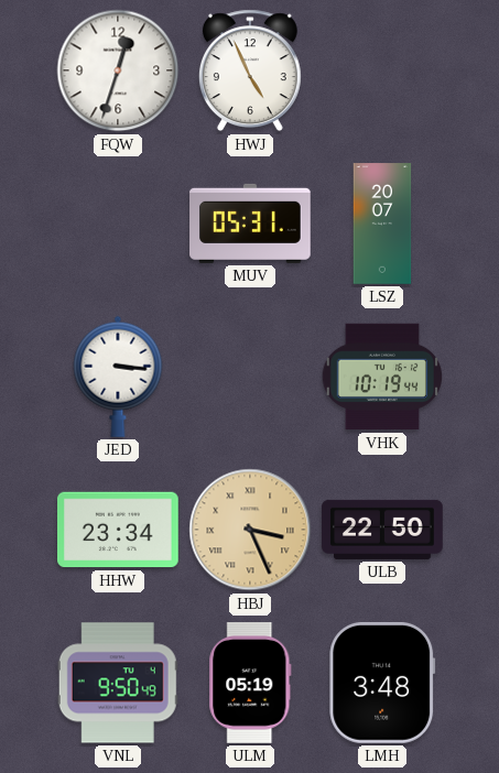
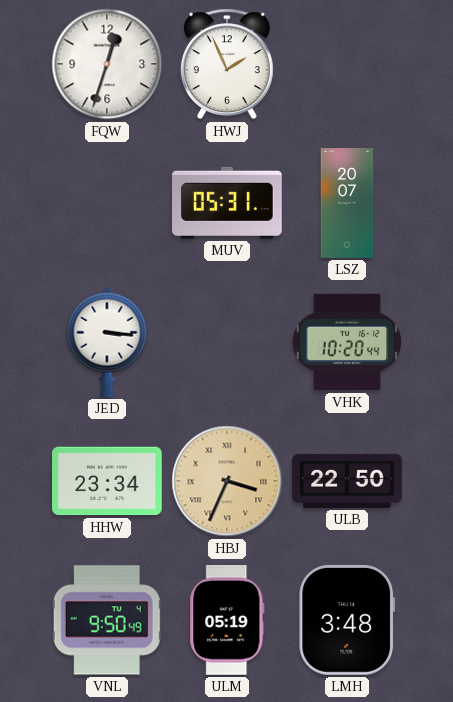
HWJ: 4:56 -> 1:56
VHK: 10:19 -> 10:20
HBJ: 3:26 -> 3:34
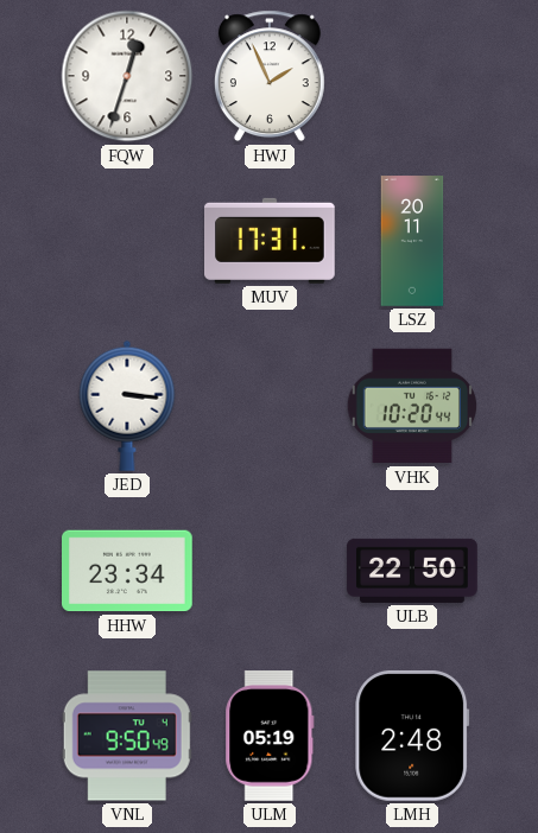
MUV: 05:31 -> 17:31
LSZ: 20:07 -> 20:11
HBJ: 3:34 -> none
LMH: 3:48 -> 2:48
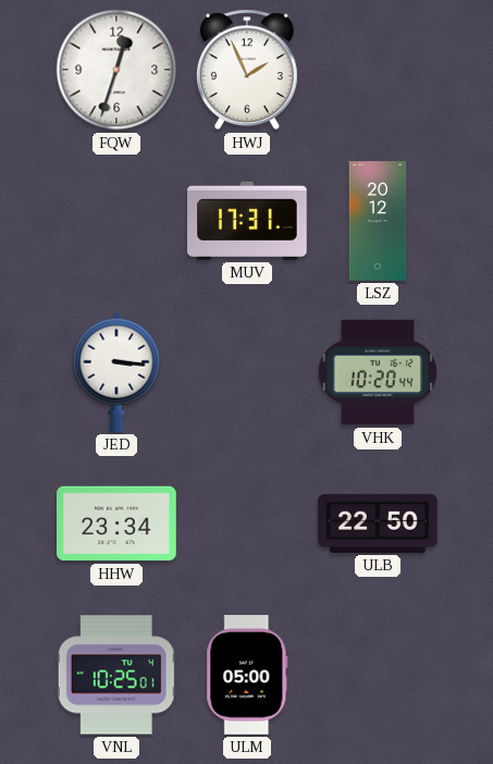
LSZ: 20:11 -> 20:12
VNL: 9:50 -> 10:25
ULM: 05:19 -> 05:00
LMH: 2:48 -> none
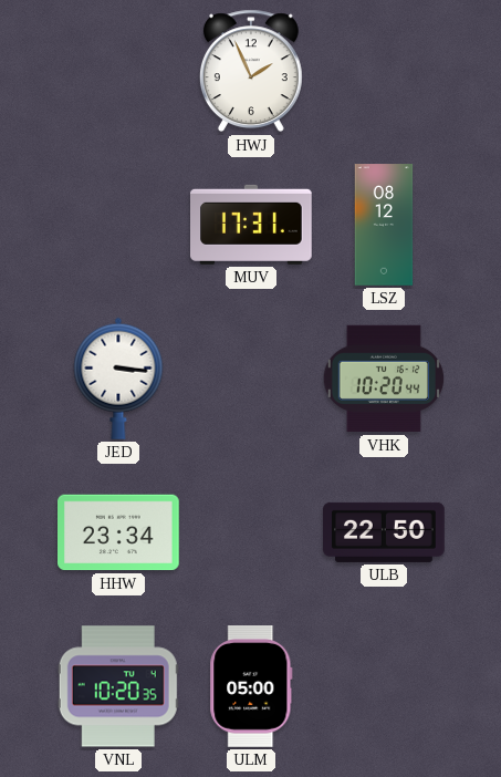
FQW: 12:33 -> none
LSZ: 20:12 -> 08:12
VNL: 10:25 -> 10:20
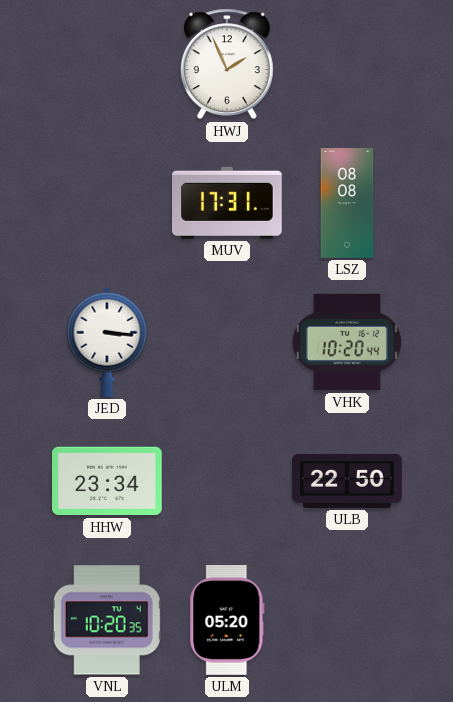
LSZ: 08:12 -> 08:08
ULM: 05:00 -> 05:20
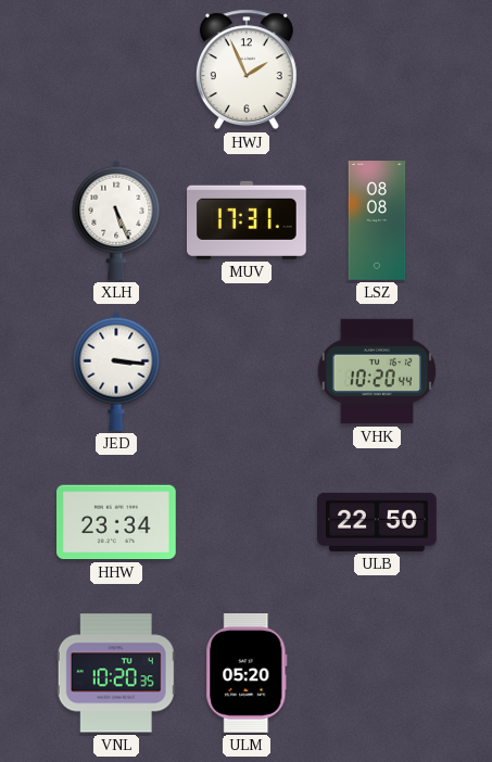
XLH: none -> 5:26
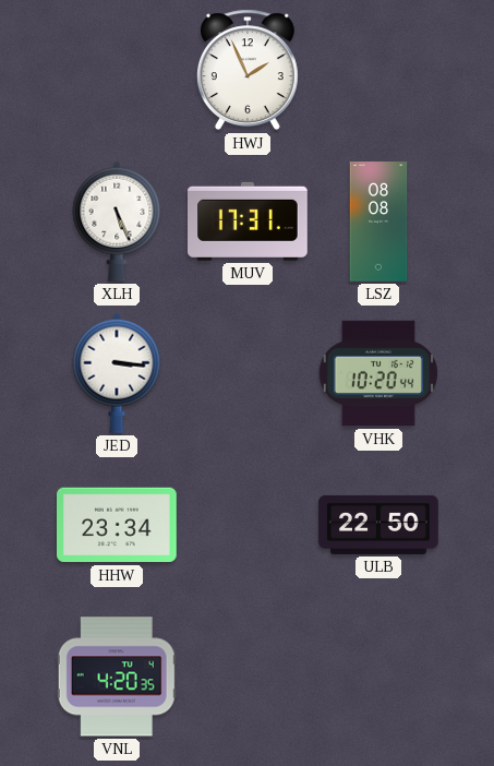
VNL: 10:20 -> 4:20
ULM: 05:20 -> none
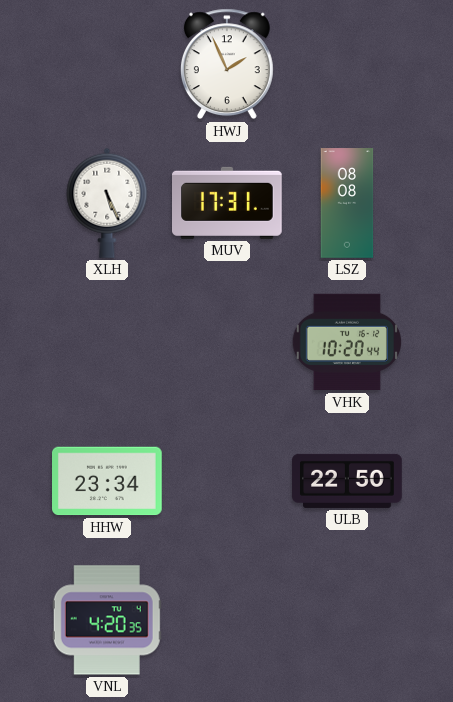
JED: 3:16 -> none
